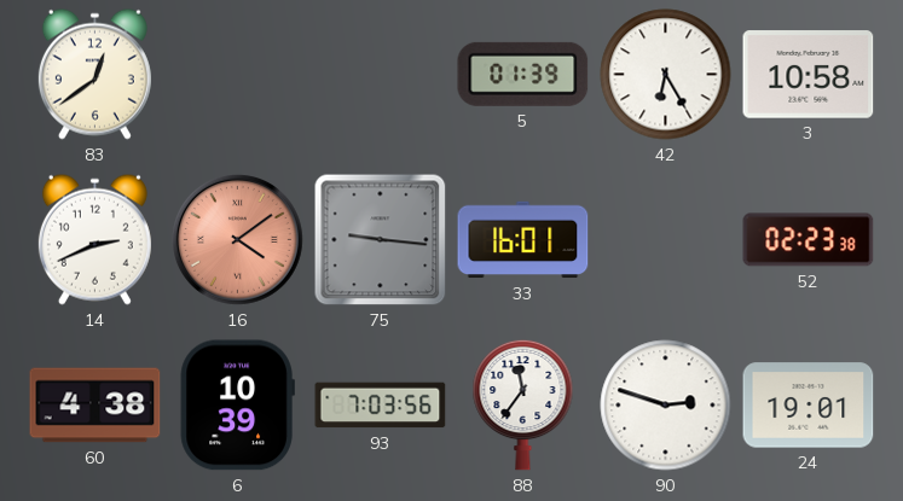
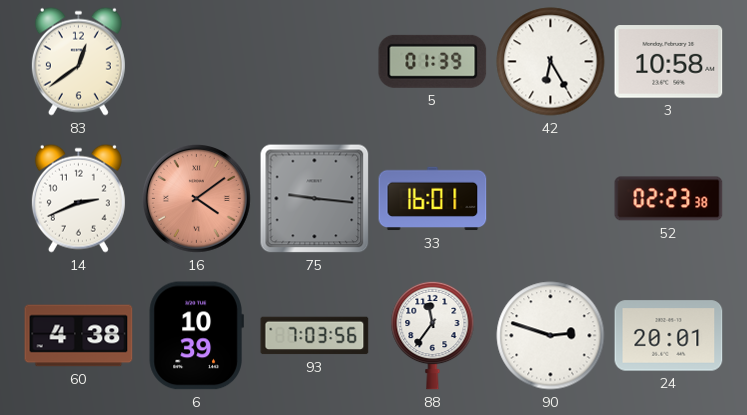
24: 19:01 -> 20:01
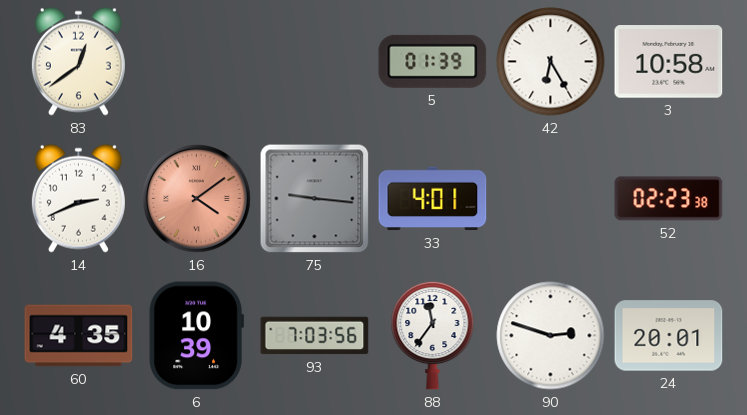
33: 16:01 -> 4:01
60: 4:38 -> 4:35
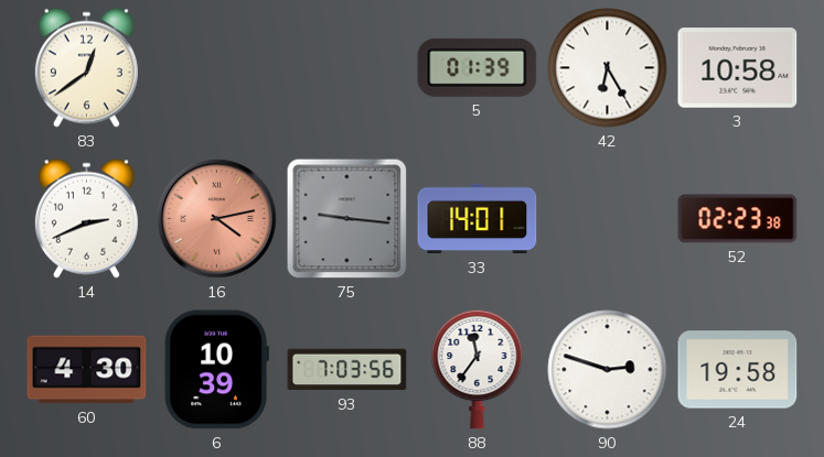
16: 4:09 -> 4:13
33: 4:01 -> 14:01
60: 4:35 -> 4:30
24: 20:01 -> 19:58
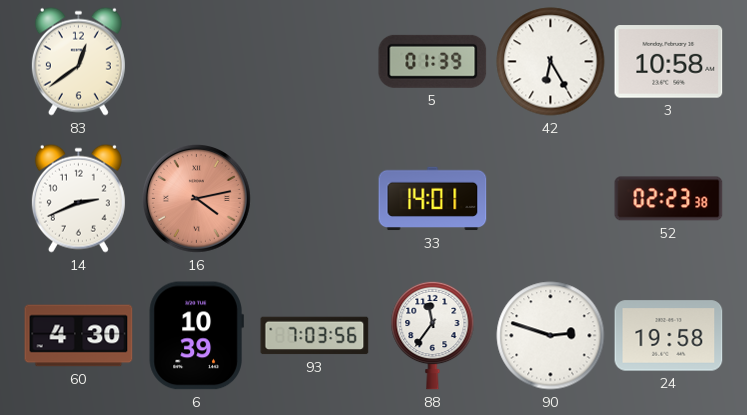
75: 9:16 -> none
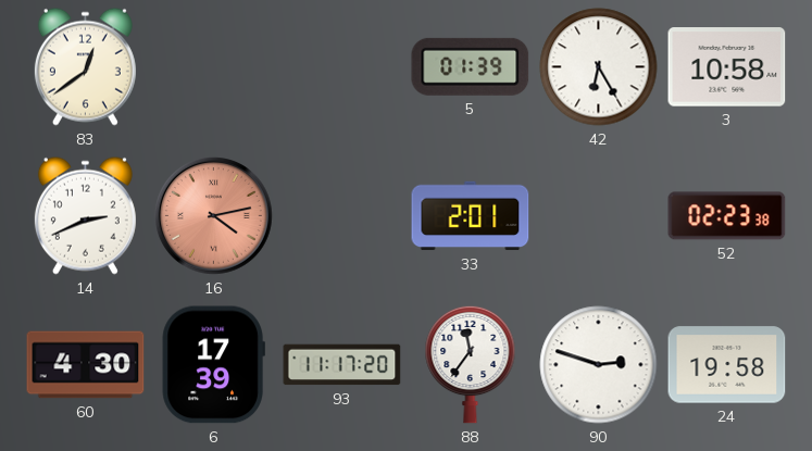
33: 14:01 -> 2:01
6: 10:39 -> 17:39
93: 7:03 -> 11:17
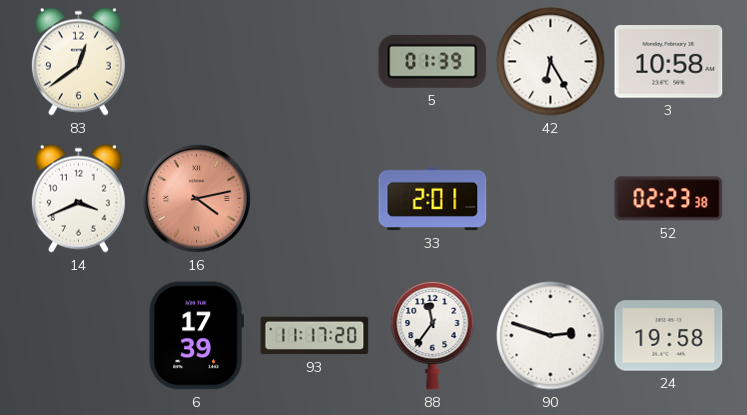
14: 2:41 -> 3:41
60: 4:30 -> none
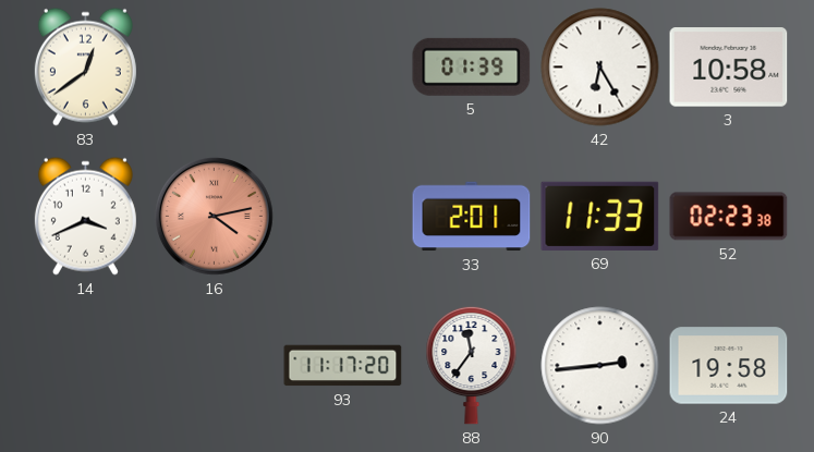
69: none -> 11:33
6: 17:39 -> none
90: 2:48 -> 2:44
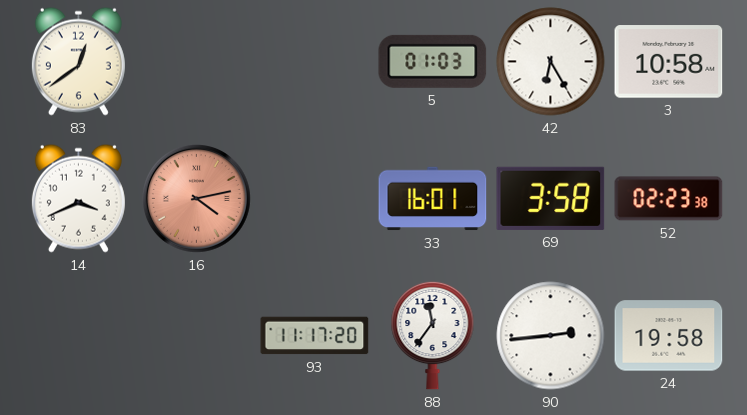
5: 01:39 -> 01:03
33: 2:01 -> 16:01
69: 11:33 -> 3:58
